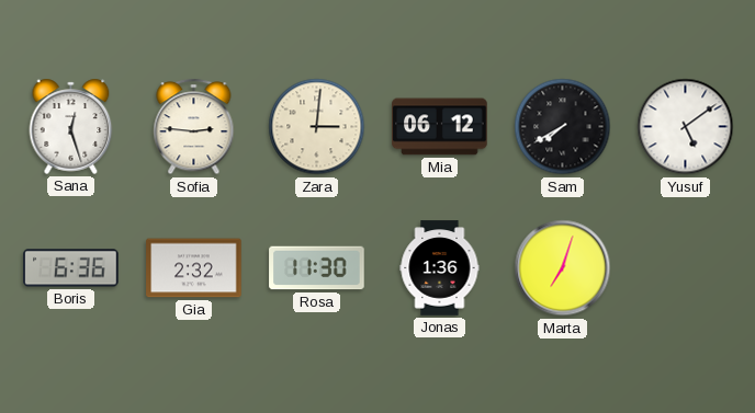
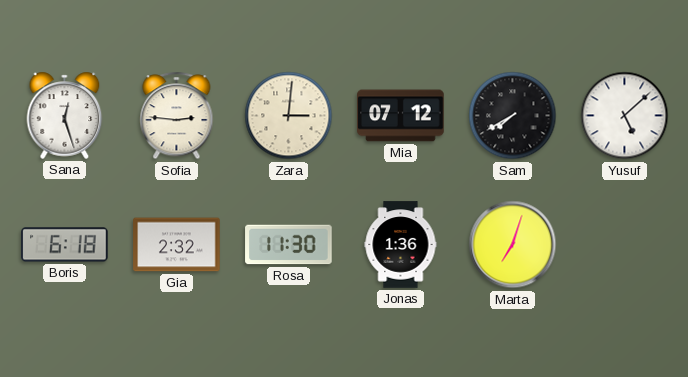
Mia: 06:12 -> 07:12
Yusuf: 5:09 -> 5:08
Boris: 6:36 -> 6:18
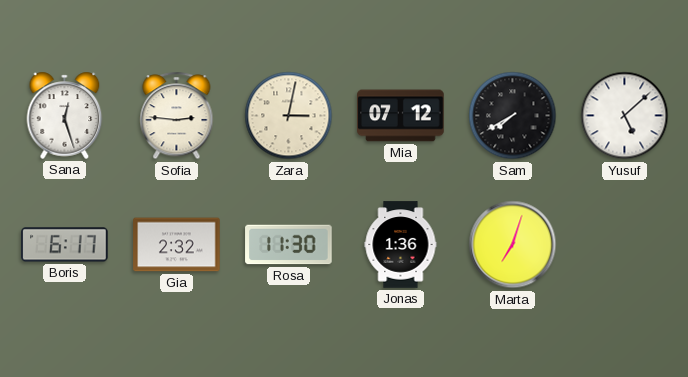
Zara: 3:01 -> 3:02
Boris: 6:18 -> 6:17
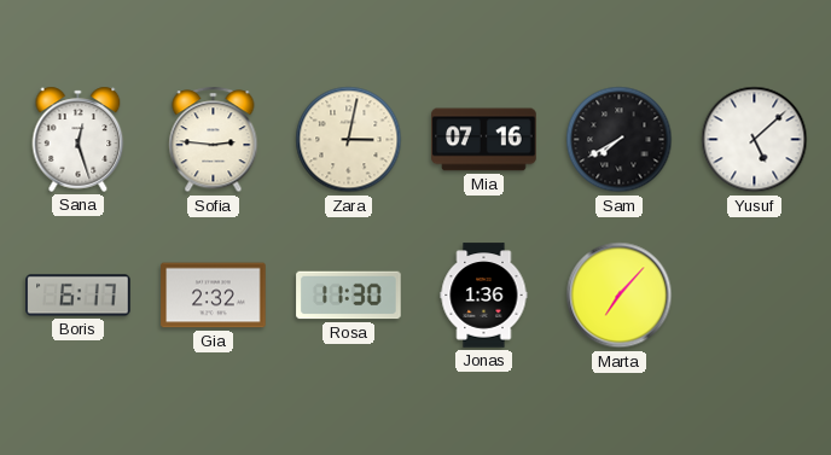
Mia: 07:12 -> 07:16
Marta: 7:03 -> 7:07
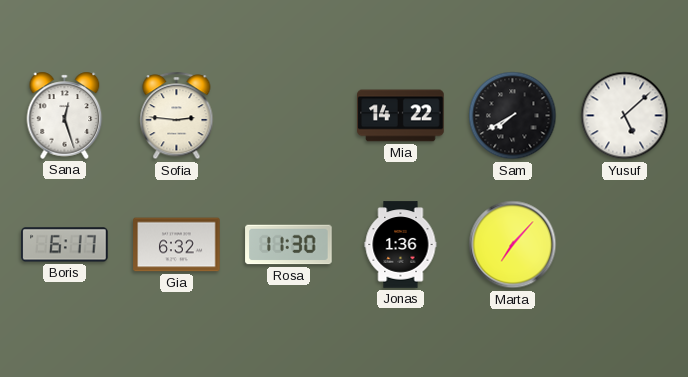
Zara: 3:02 -> none
Mia: 07:16 -> 14:22
Gia: 2:32 -> 6:32
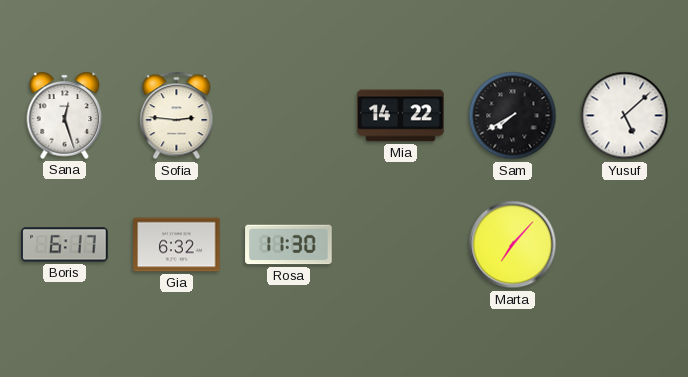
Jonas: 1:36 -> none
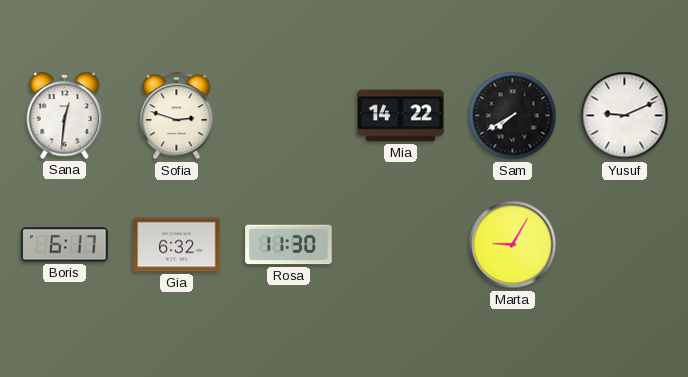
Sana: 12:27 -> 12:31
Sofia: 2:46 -> 2:48
Yusuf: 5:08 -> 9:11
Marta: 7:07 -> 9:05
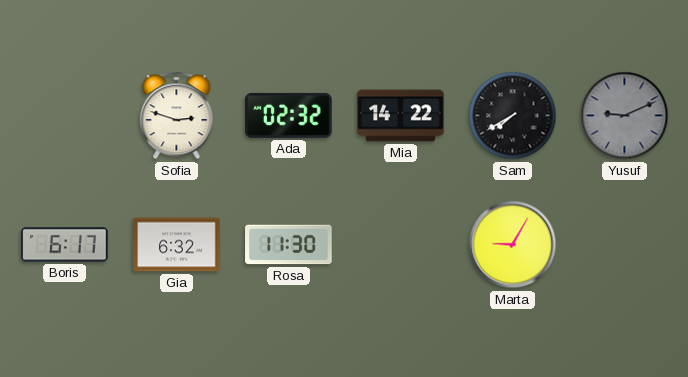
Sana: 12:31 -> none
Ada: none -> 02:32
Yusuf dial: white -> grey
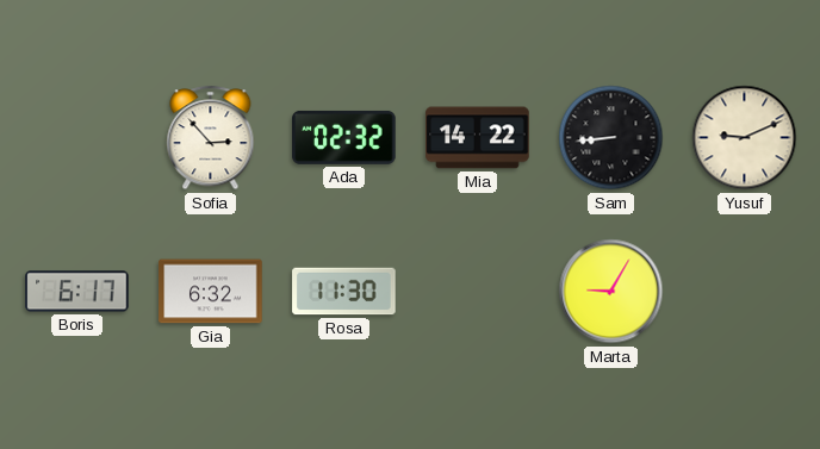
Sofia: 2:48 -> 2:53
Sam: 7:40 -> 8:44
Yusuf dial: grey -> cream
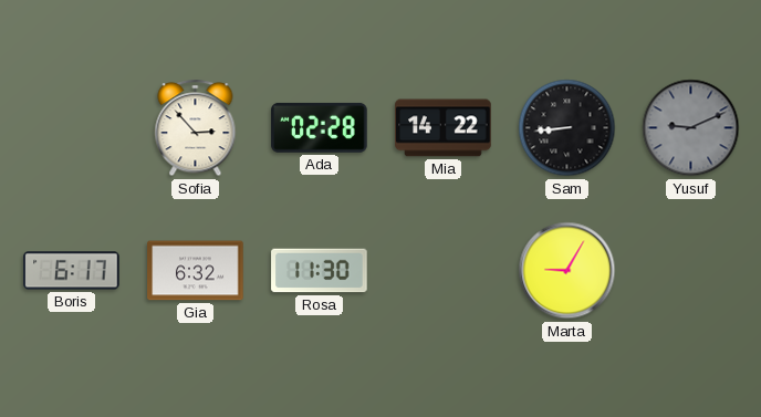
Ada: 02:32 -> 02:28
Yusuf dial: cream -> grey
